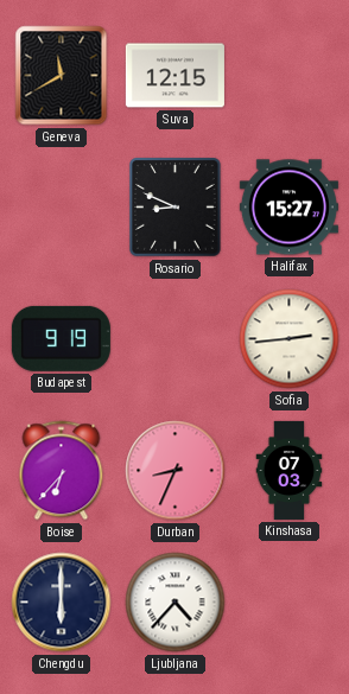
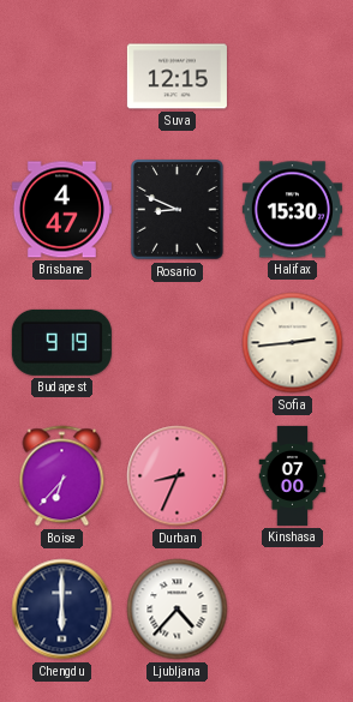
Geneva: 11:40 -> none
Brisbane: none -> 4:47
Halifax: 15:27 -> 15:30
Kinshasa: 07:03 -> 07:00
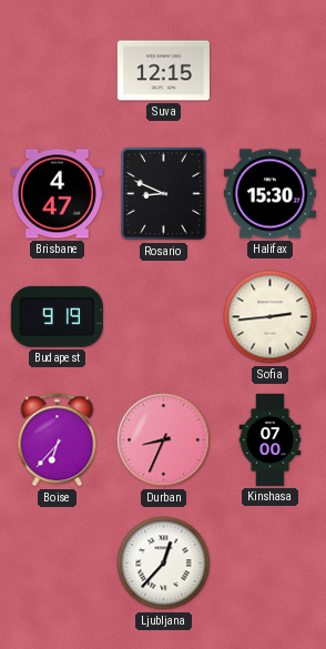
Chengdu: 6:00 -> none
Ljubljana: 4:37 -> 12:37
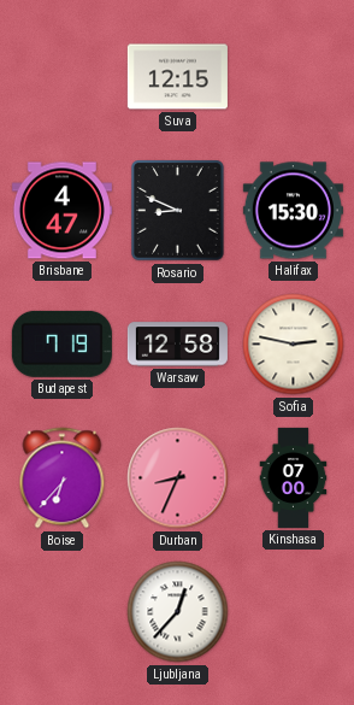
Budapest: 9:19 -> 7:19
Warsaw: none -> 12:58
Sofia: 2:44 -> 2:47
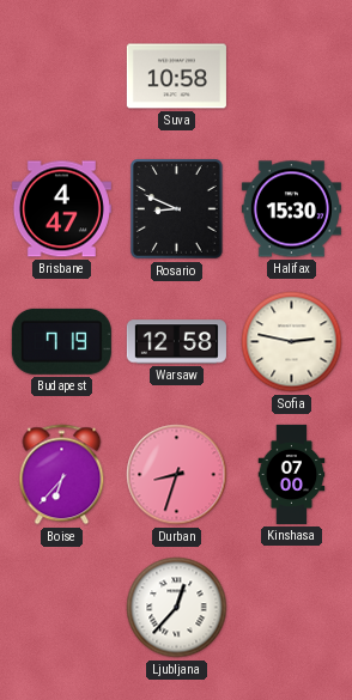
Suva: 12:15 -> 10:58
Durban: 8:34 -> 8:33
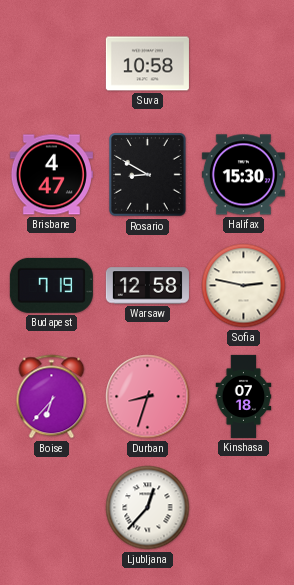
Rosario: 8:49 -> 8:50
Kinshasa: 07:00 -> 07:18
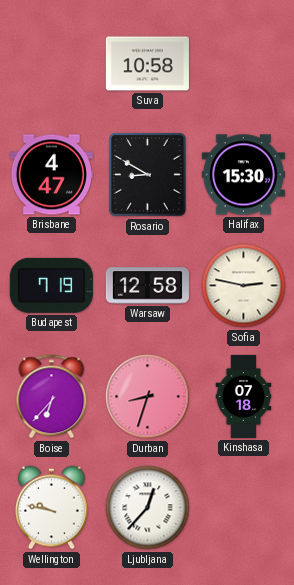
Wellington: none -> 9:47
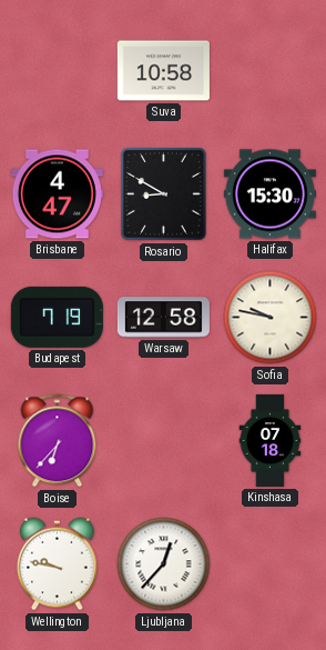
Sofia: 2:47 -> 9:47
Durban: 8:33 -> none
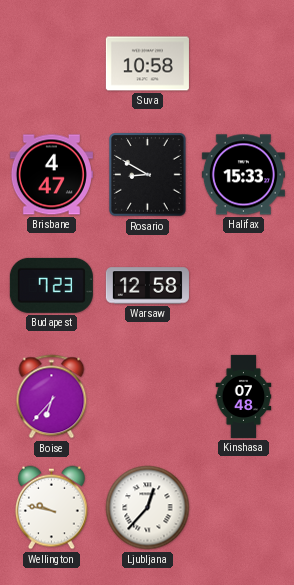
Halifax: 15:30 -> 15:33
Budapest: 7:19 -> 7:23
Sofia: 9:47 -> none
Kinshasa: 07:18 -> 07:48
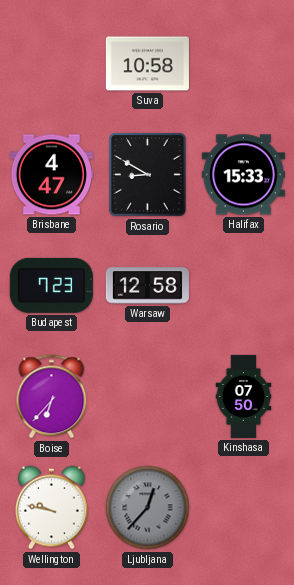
Kinshasa: 07:48 -> 07:50
Ljubljana dial: white -> grey
